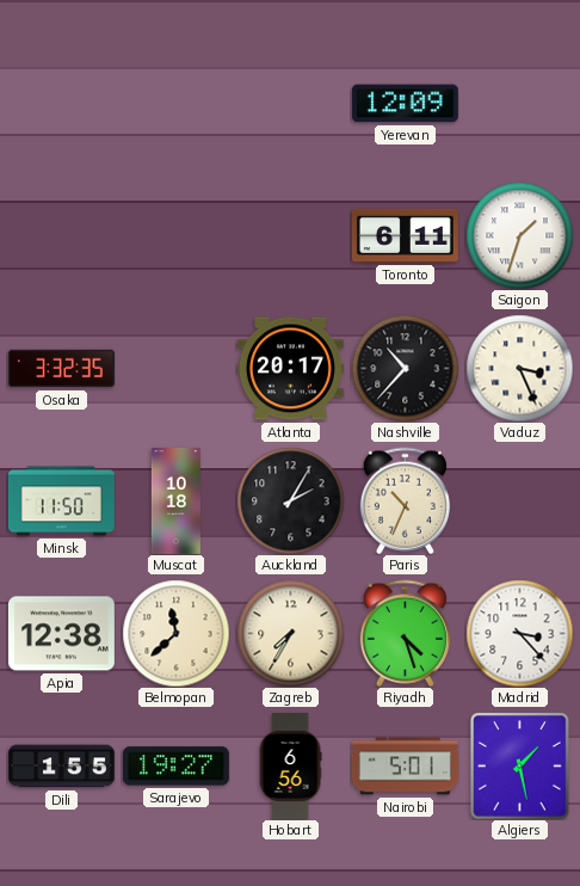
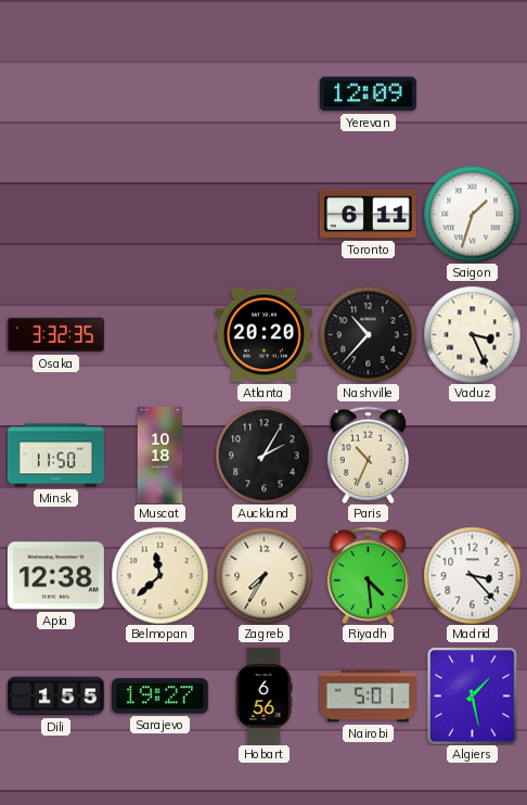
Atlanta: 20:17 -> 20:20
Riyadh: 4:27 -> 4:29
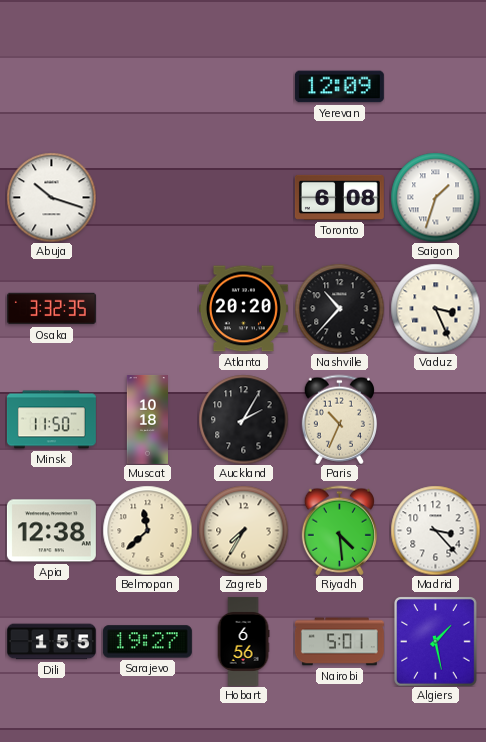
Abuja: none -> 10:18
Toronto: 6:11 -> 6:08
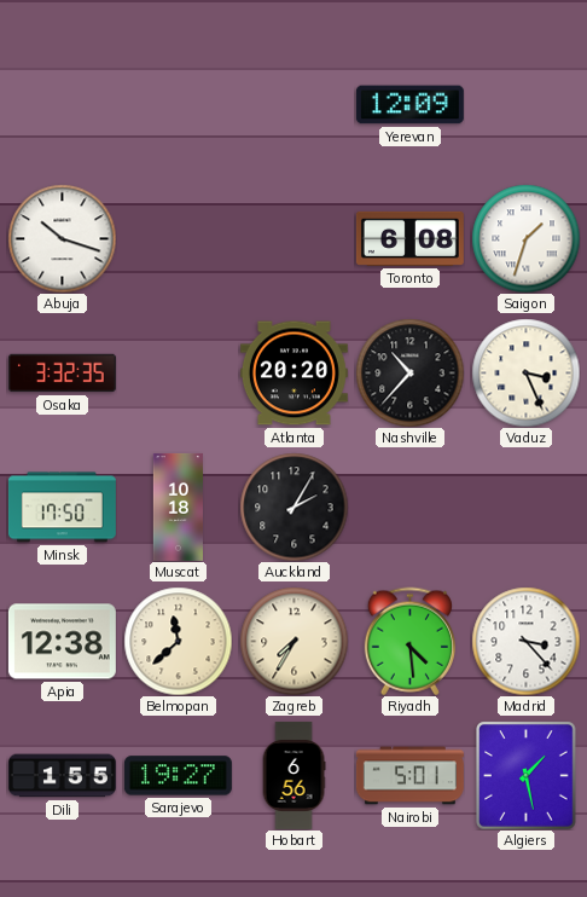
Minsk: 11:50 -> 17:50
Paris: 10:34 -> none
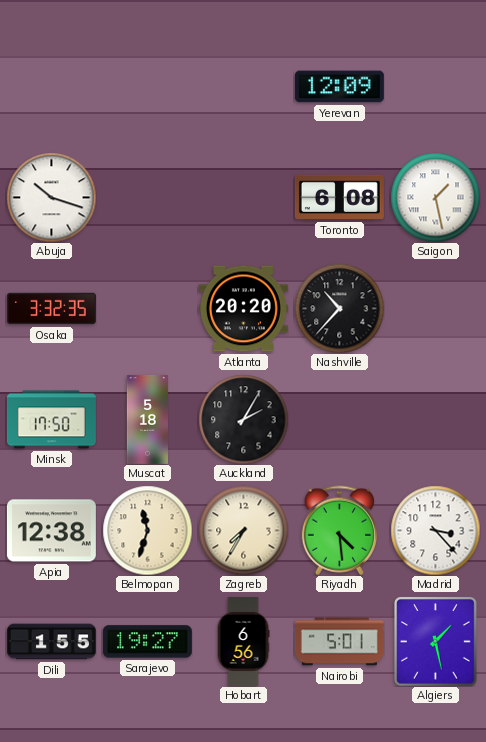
Saigon: 1:33 -> 1:28
Vaduz: 3:26 -> none
Muscat: 10:18 -> 5:18
Belmopan: 11:38 -> 11:33
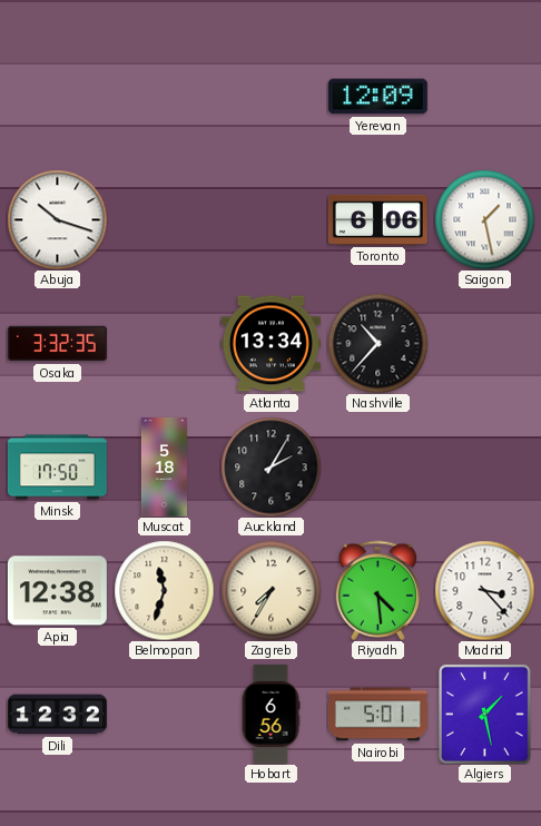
Toronto: 6:08 -> 6:06
Atlanta: 20:20 -> 13:34
Dili: 1:55 -> 12:32
Sarajevo: 19:27 -> none
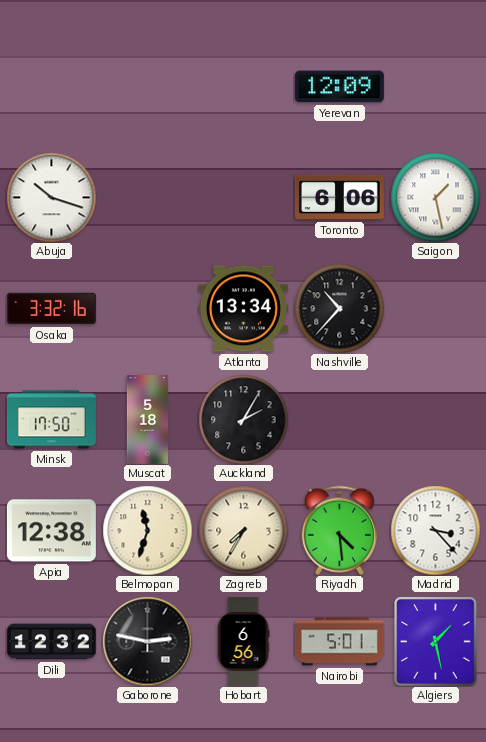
Osaka: 3:32:35 -> 3:32:16
Gaborone: none -> 2:47
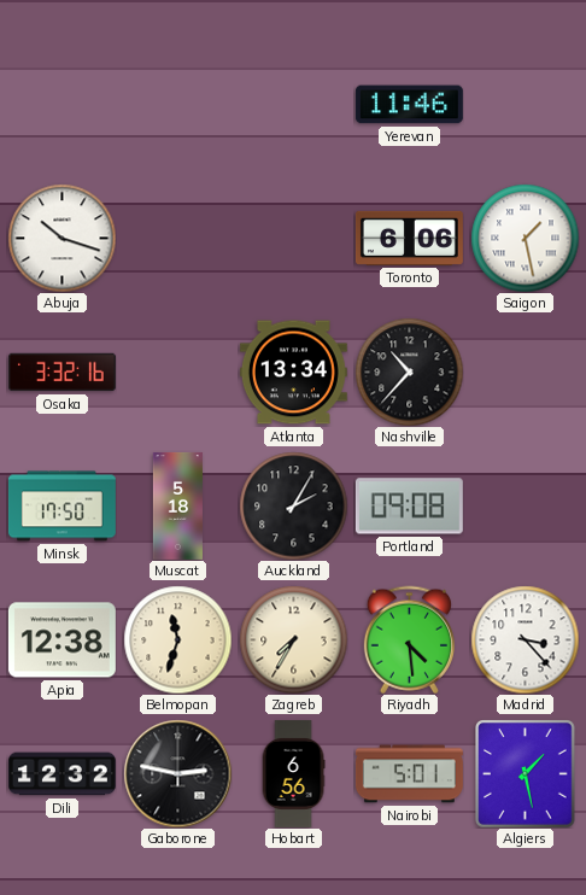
Yerevan: 12:09 -> 11:46
Portland: none -> 09:08
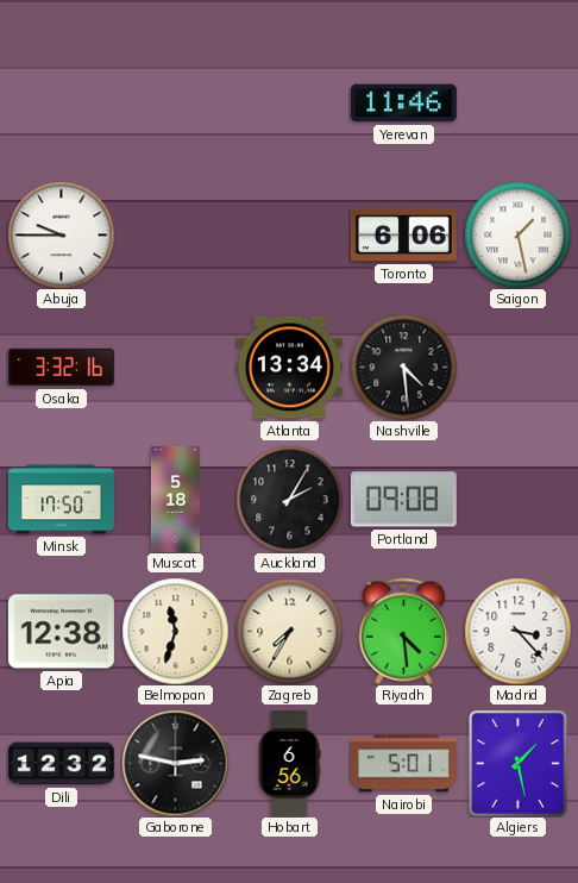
Abuja: 10:18 -> 9:45
Nashville: 10:37 -> 4:29
